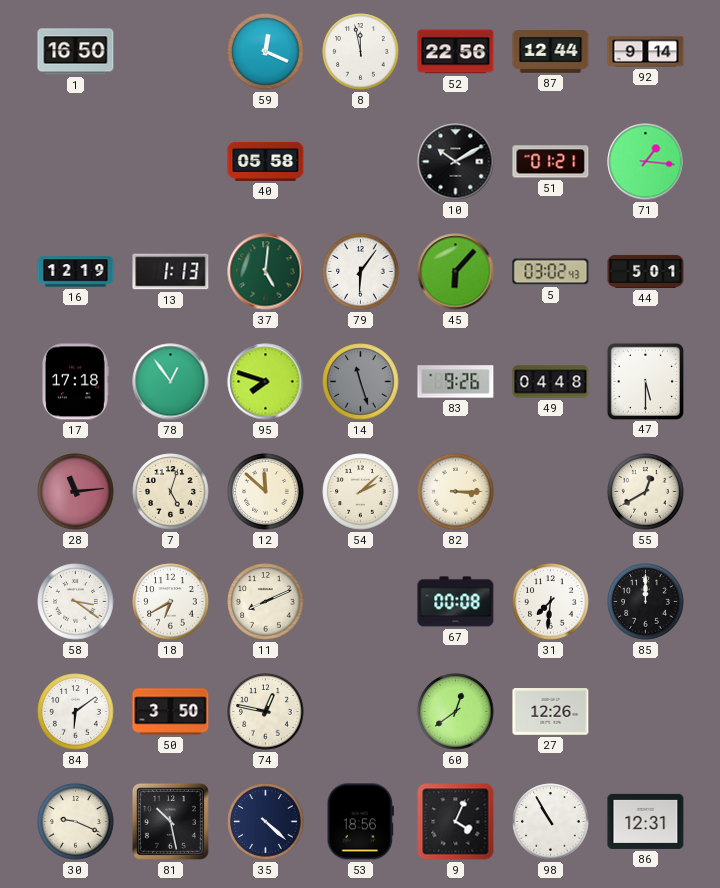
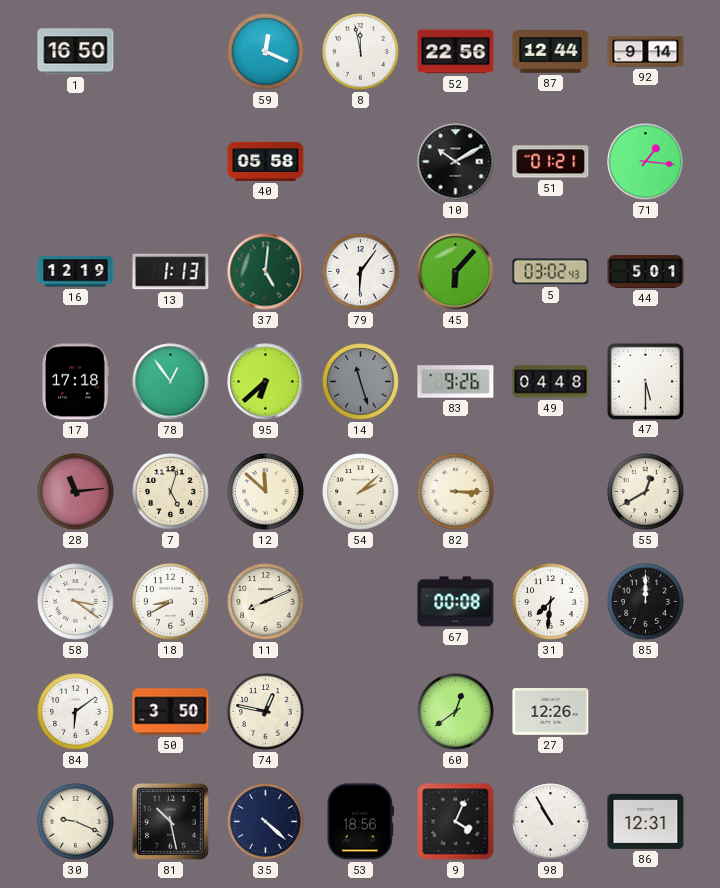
95: 7:48 -> 6:38
18: 6:40 -> 8:40
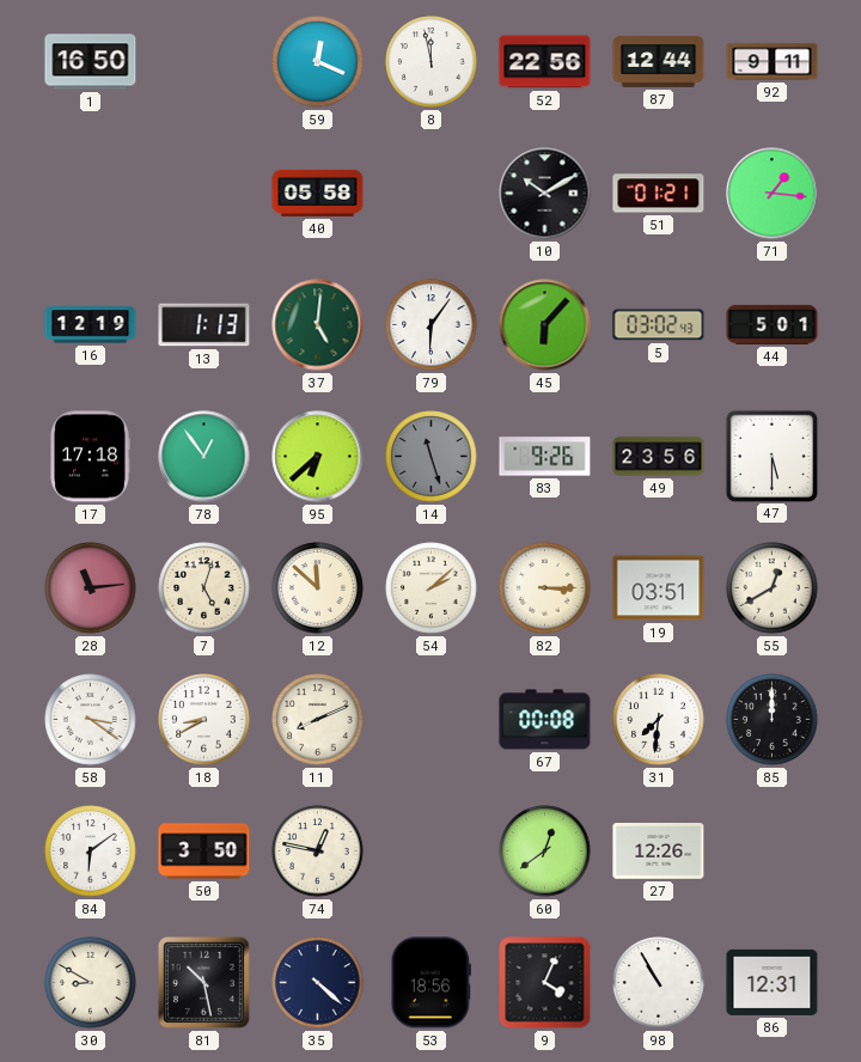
92: 9:14 -> 9:11
49: 04:48 -> 23:56
19: none -> 03:51
30: 9:19 -> 8:50
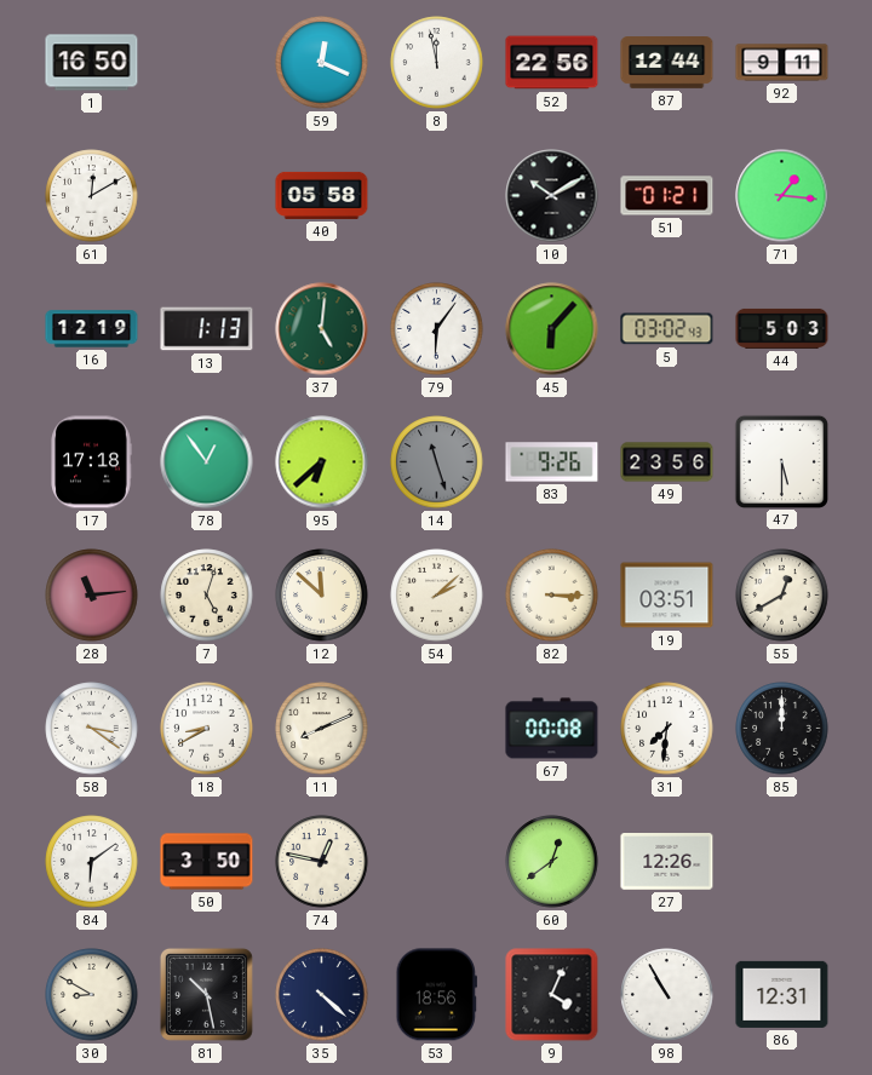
61: none -> 12:10
44: 5:01 -> 5:03
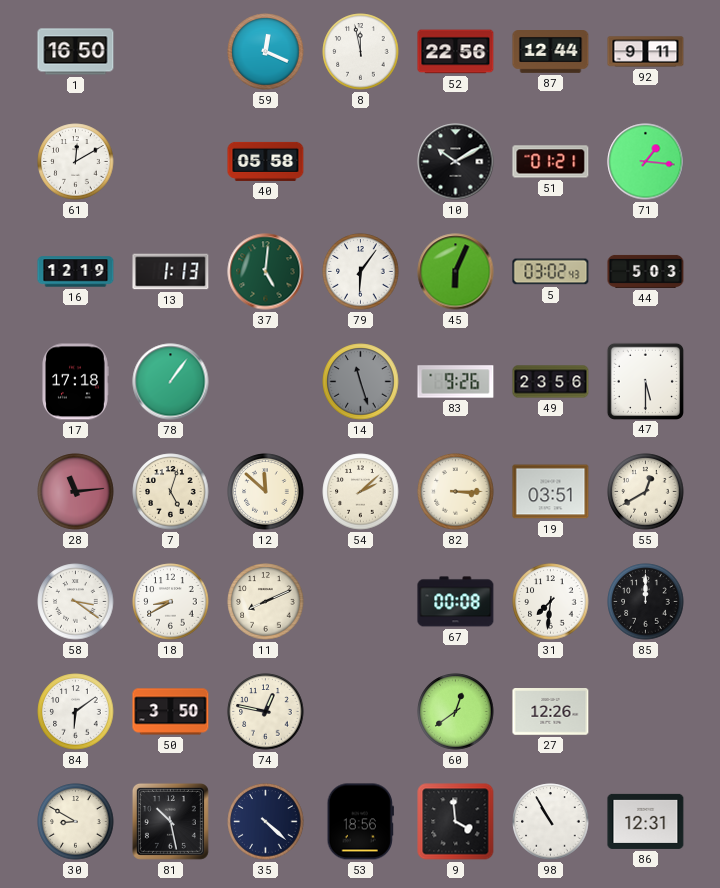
45: 6:07 -> 6:04
78: 12:54 -> 1:06
95: 6:38 -> none
9: 4:04 -> 3:59
